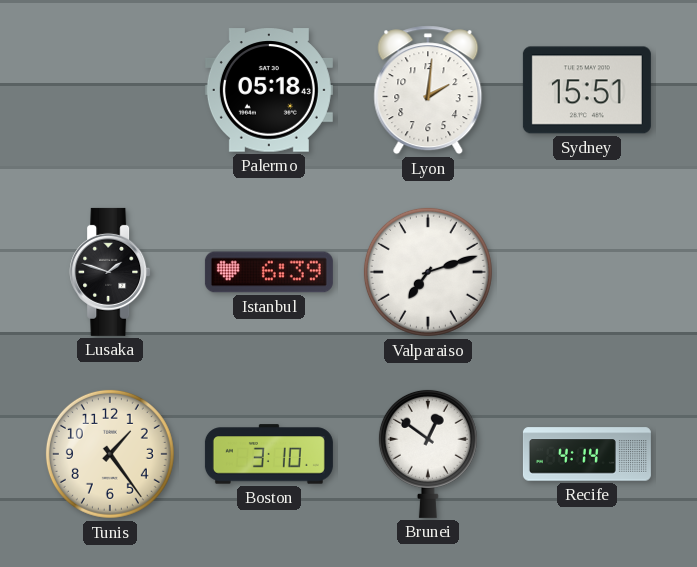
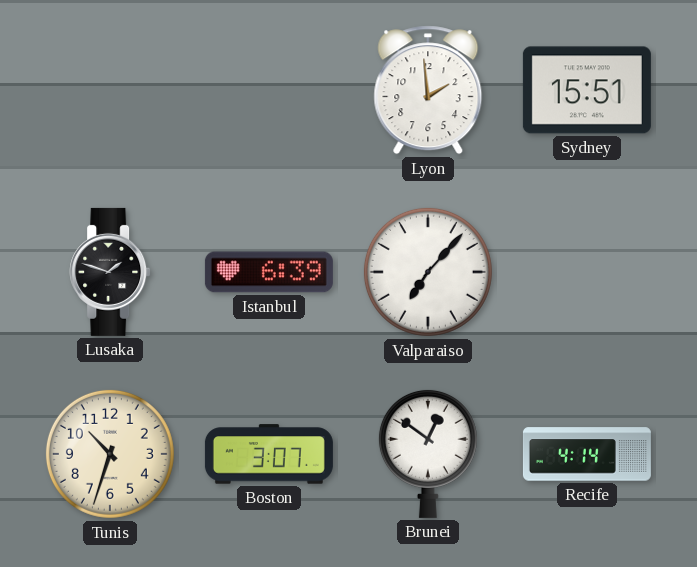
Palermo: 05:18 -> none
Lyon: 2:01 -> 1:59
Valparaiso: 7:12 -> 7:07
Tunis: 1:24 -> 10:33
Boston: 3:10 -> 3:07
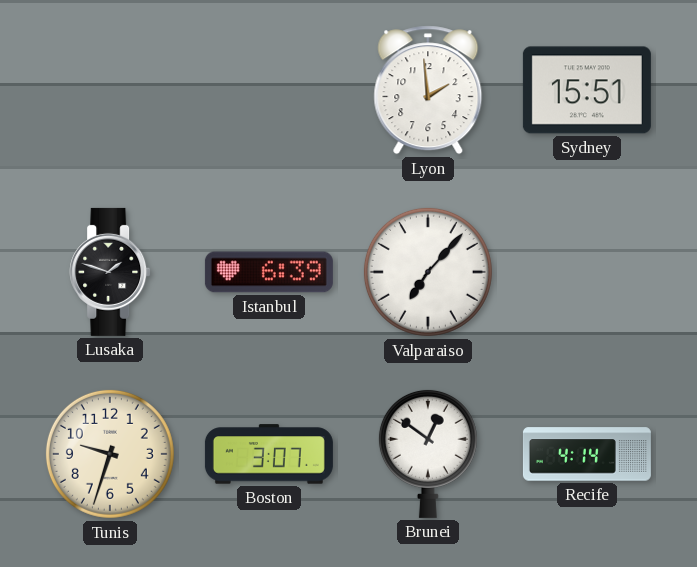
Tunis: 10:33 -> 9:33
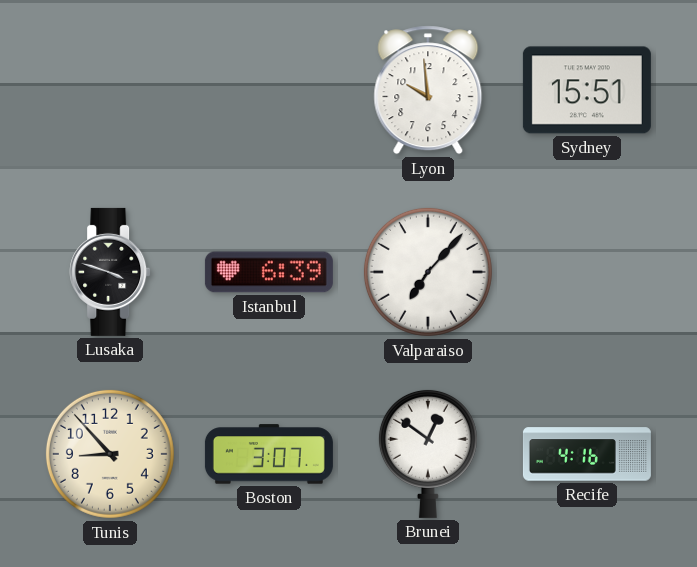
Lyon: 1:59 -> 9:59
Lusaka: 1:48 -> 3:48
Tunis: 9:33 -> 8:53
Recife: 4:14 -> 4:16
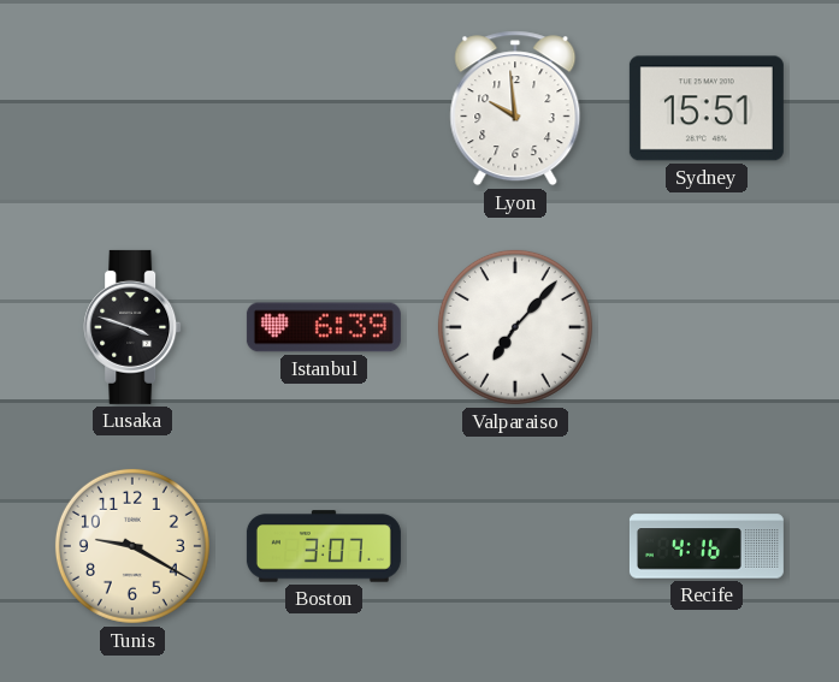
Tunis: 8:53 -> 9:20
Brunei: 12:51 -> none
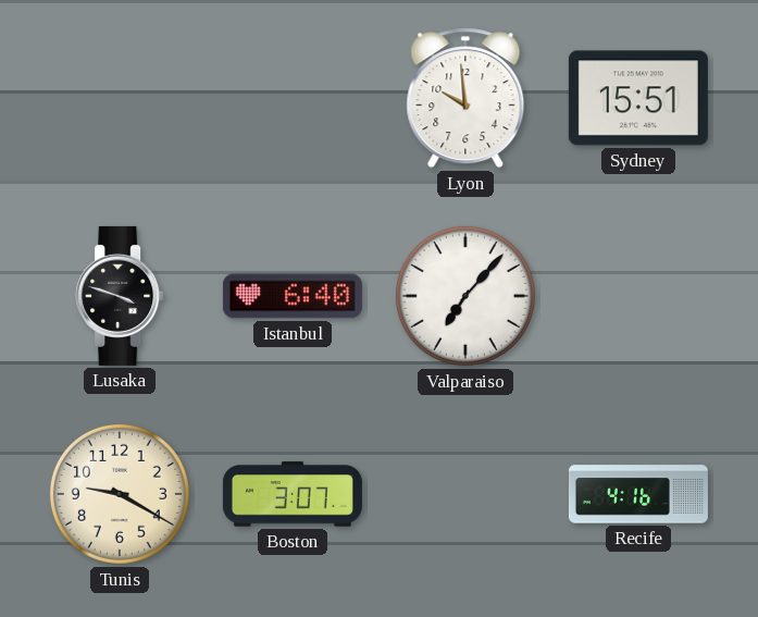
Istanbul: 6:39 -> 6:40
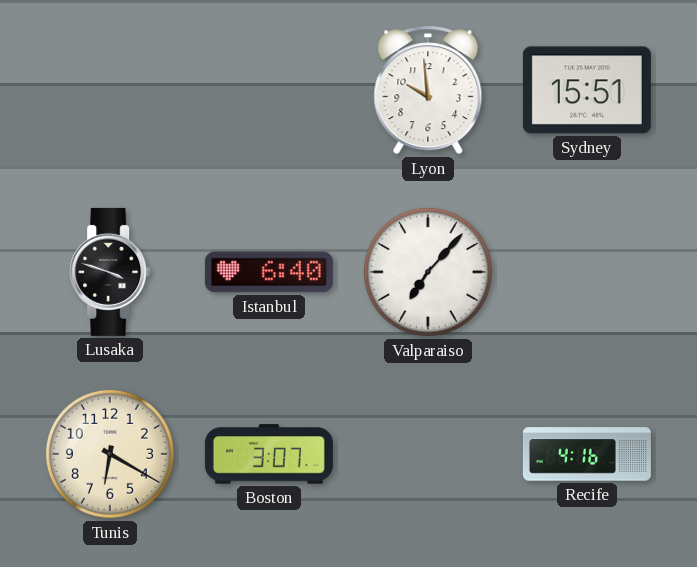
Tunis: 9:20 -> 6:20
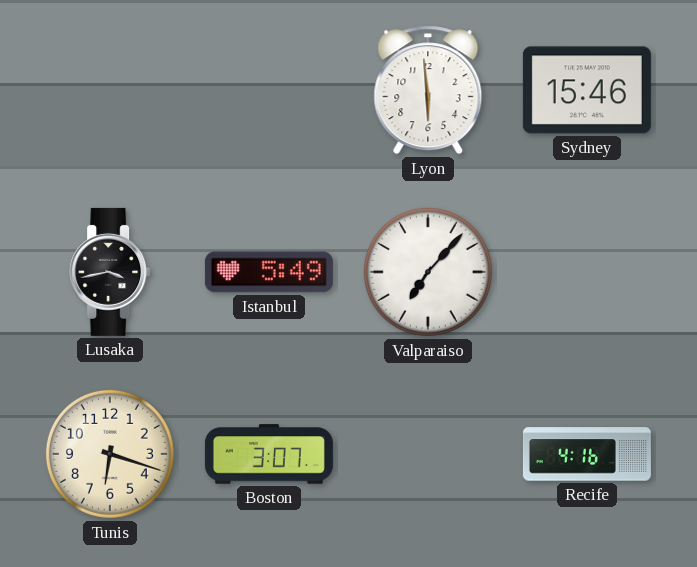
Lyon: 9:59 -> 5:59
Sydney: 15:51 -> 15:46
Lusaka: 3:48 -> 3:43
Istanbul: 6:40 -> 5:49
Tunis: 6:20 -> 6:18
